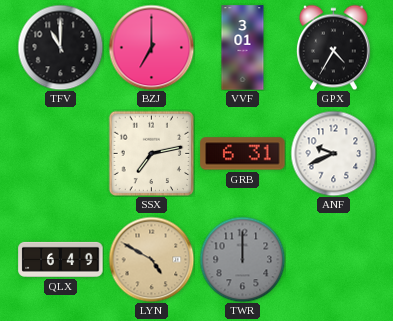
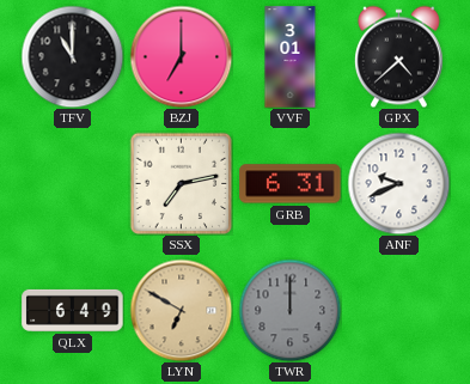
GPX: 4:35 -> 4:38
LYN: 4:50 -> 6:50
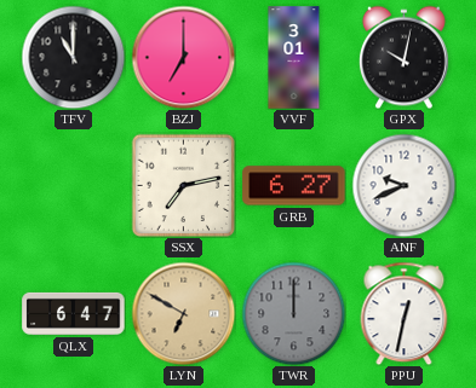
GPX: 4:38 -> 10:02
GRB: 6:31 -> 6:27
QLX: 6:49 -> 6:47
PPU: none -> 12:32
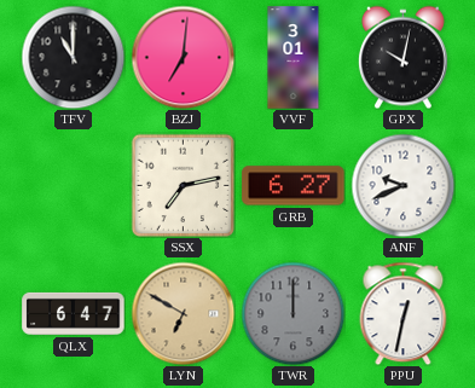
BZJ: 7:00 -> 7:01
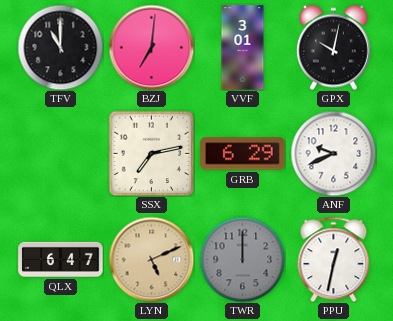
GRB: 6:27 -> 6:29
LYN: 6:50 -> 5:11
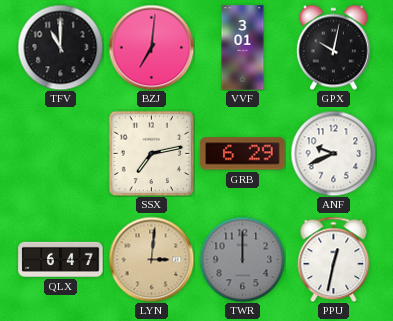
LYN: 5:11 -> 3:01
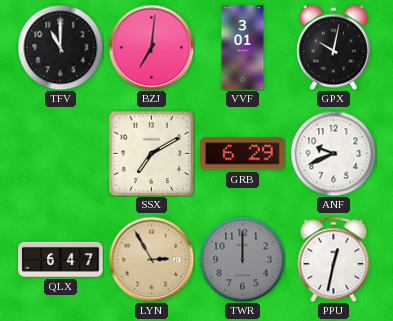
SSX: 7:13 -> 7:10
LYN: 3:01 -> 2:55
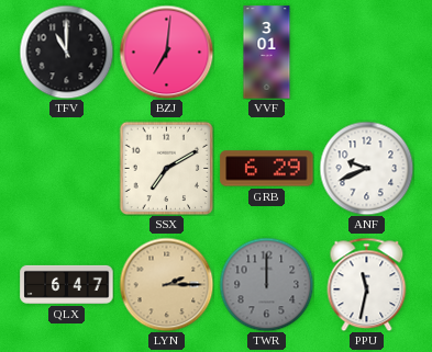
GPX: 10:02 -> none
LYN: 2:55 -> 2:15
PPU: 12:32 -> 11:32
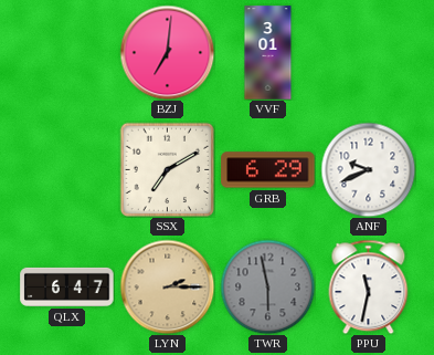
TFV: 11:00 -> none
TWR: 12:00 -> 5:58
